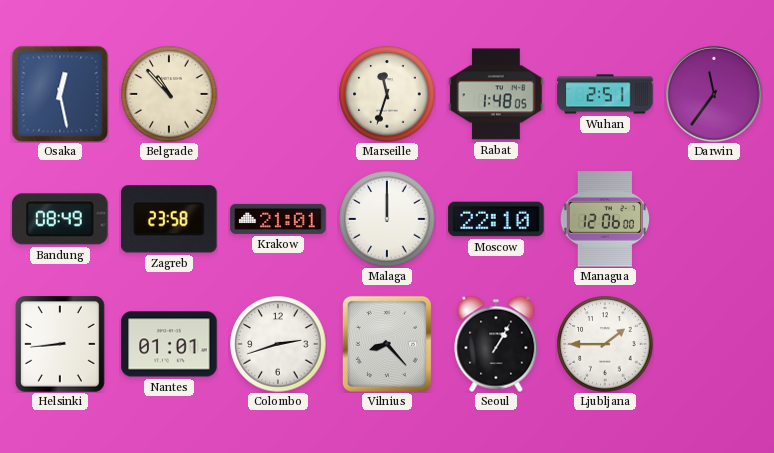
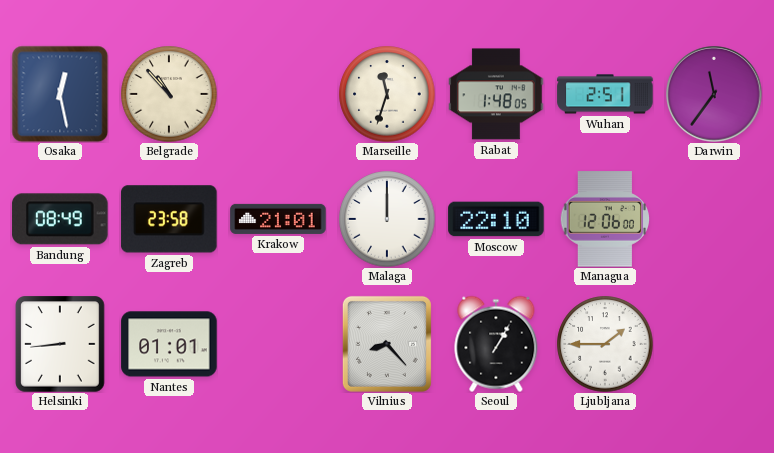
Colombo: 2:42 -> none
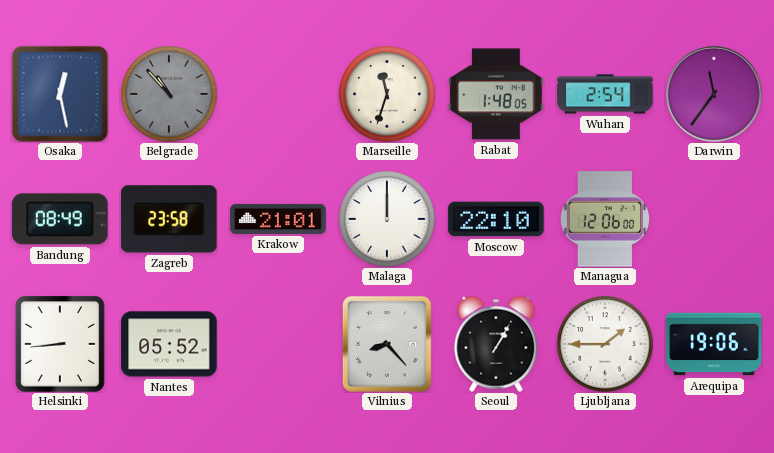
Belgrade dial: cream -> grey
Wuhan: 2:51 -> 2:54
Nantes: 01:01 -> 05:52
Arequipa: none -> 19:06
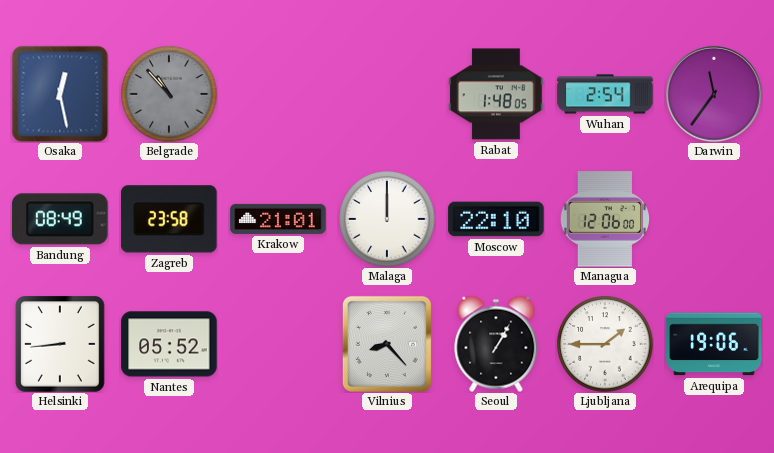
Marseille: 11:33 -> none
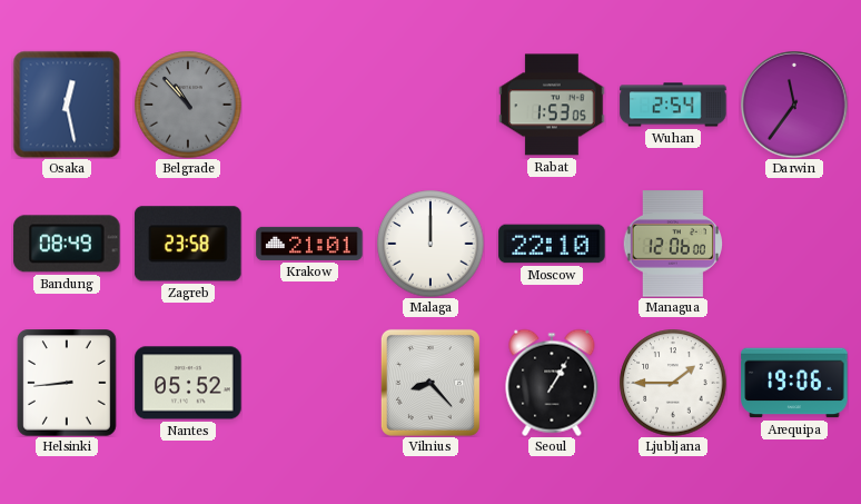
Rabat: 1:48 -> 1:53
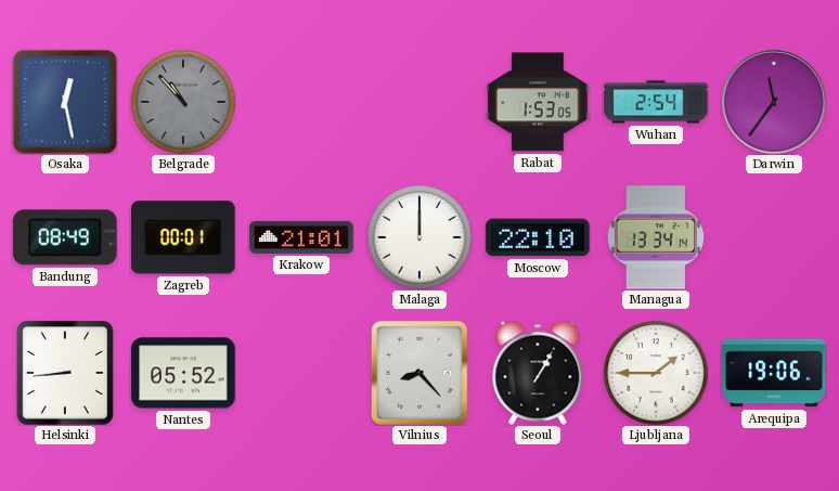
Zagreb: 23:58 -> 00:01
Managua: 12:06 -> 13:34
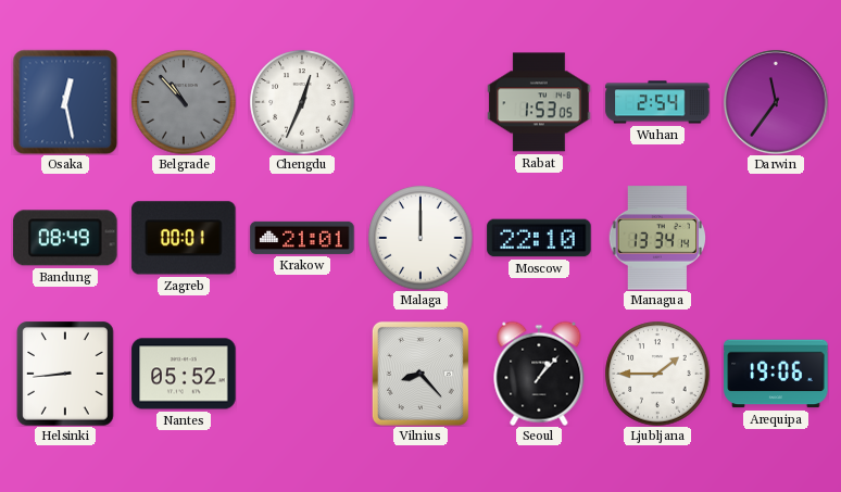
Chengdu: none -> 12:34
Seoul: 1:05 -> 1:07
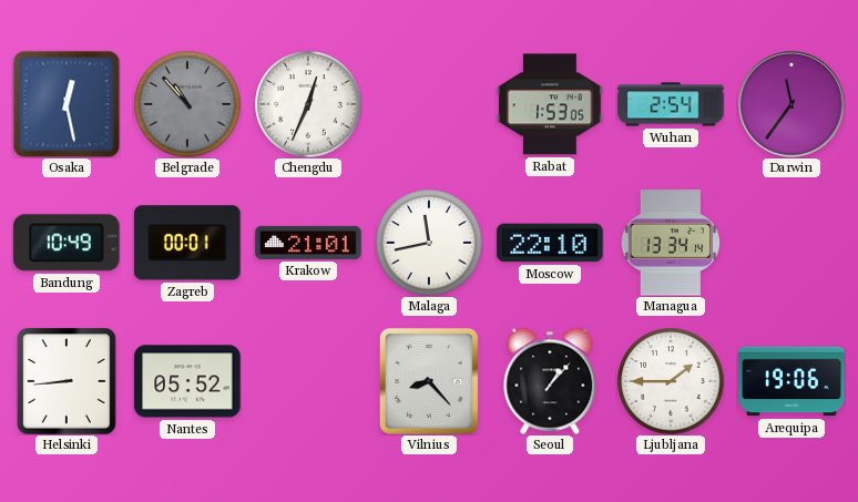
Bandung: 08:49 -> 10:49
Malaga: 12:00 -> 11:43
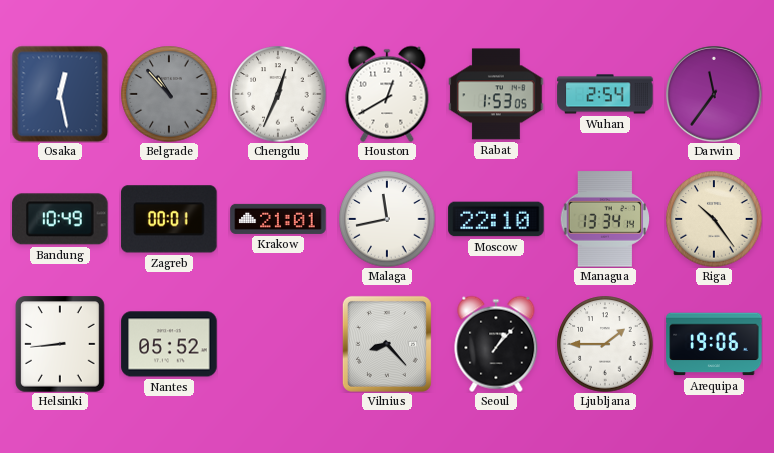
Houston: none -> 12:40
Riga: none -> 10:24
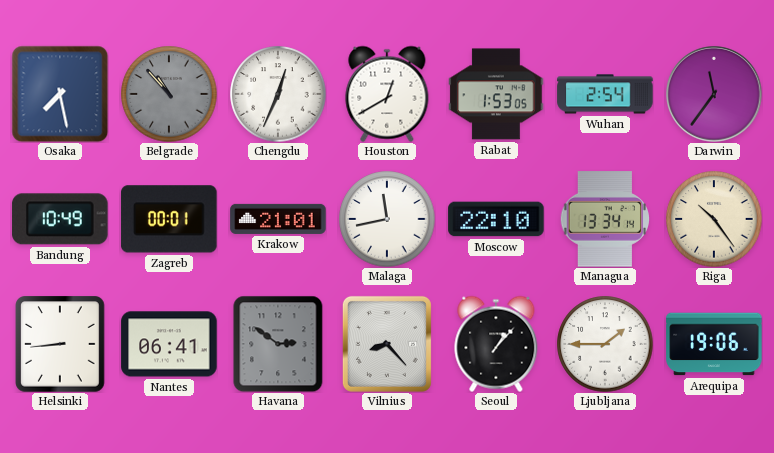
Osaka: 12:28 -> 7:28
Nantes: 05:52 -> 06:41
Havana: none -> 2:51
